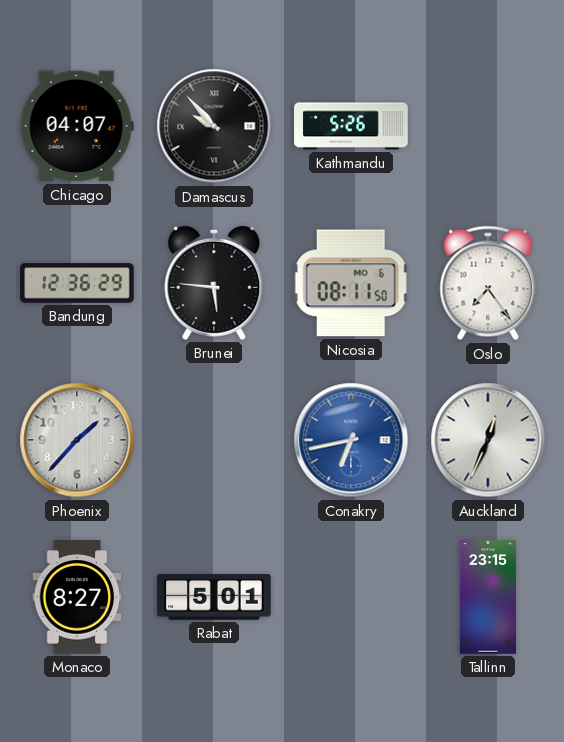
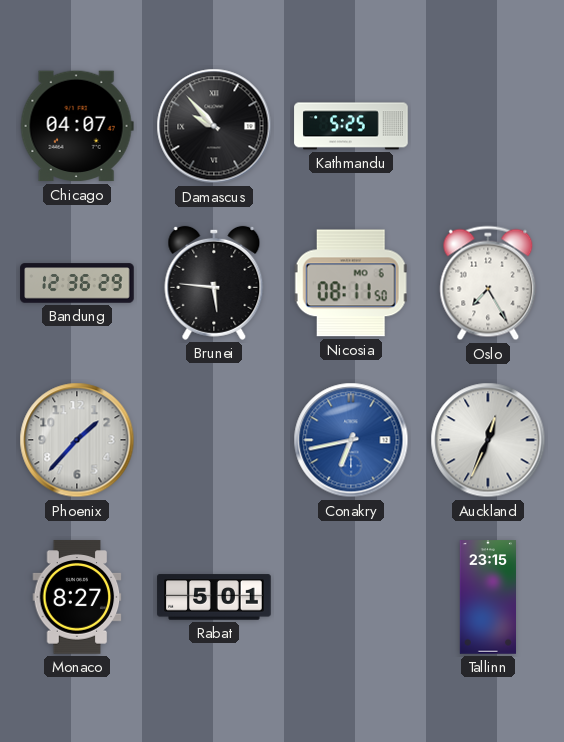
Kathmandu: 5:26 -> 5:25
Oslo: 7:24 -> 7:25
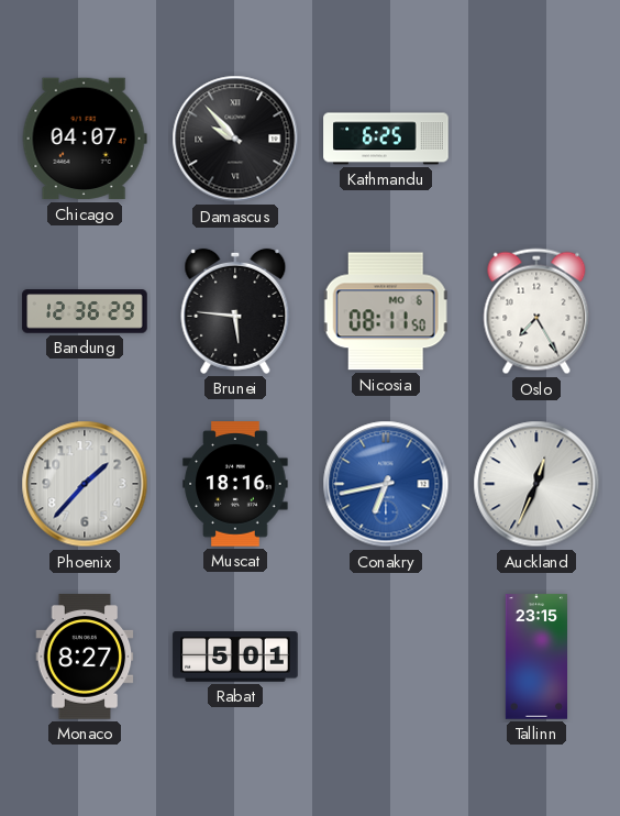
Kathmandu: 5:25 -> 6:25
Muscat: none -> 18:16
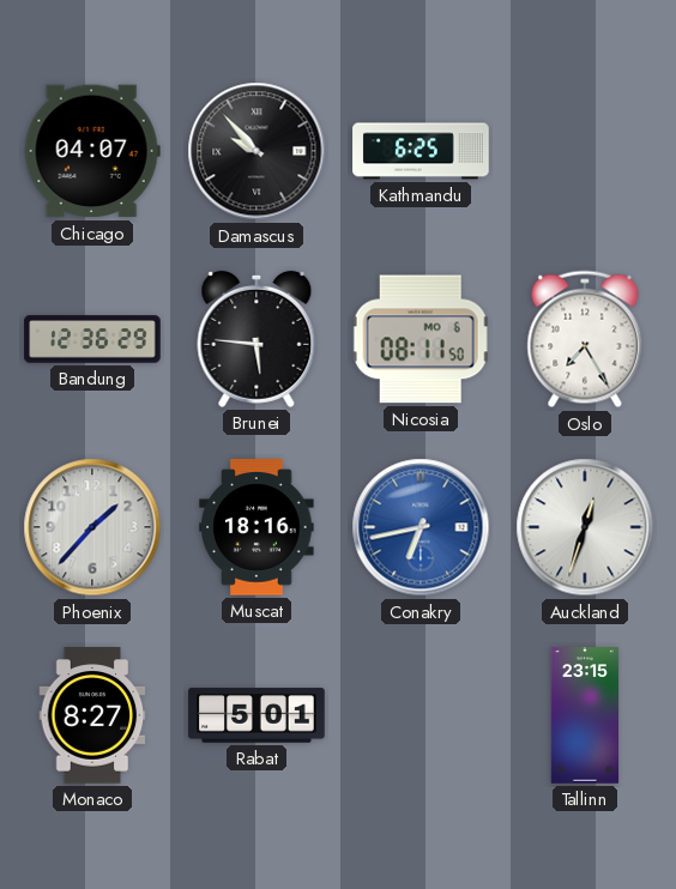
Auckland: 12:34 -> 12:33
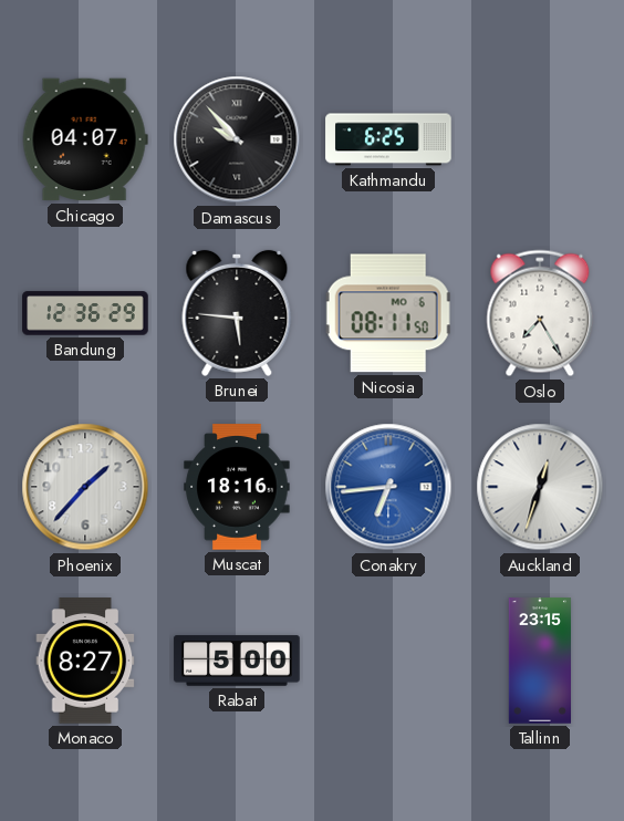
Conakry: 6:43 -> 6:44
Rabat: 5:01 -> 5:00
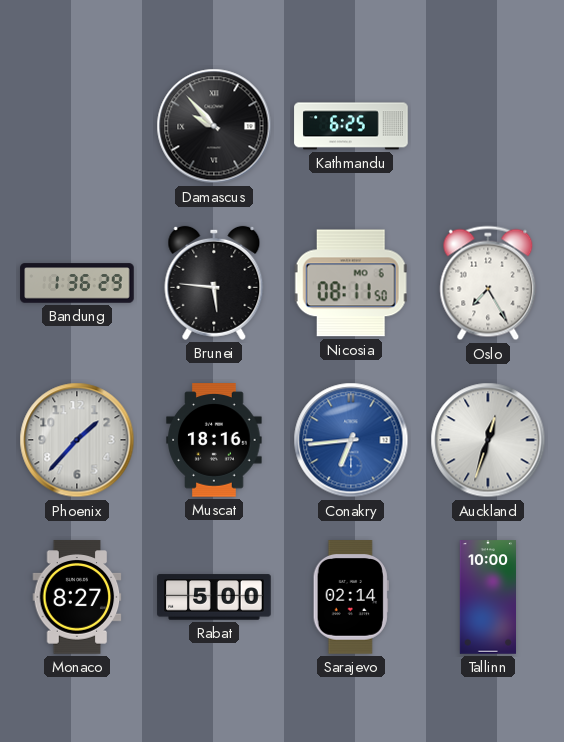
Chicago: 04:07 -> none
Bandung: 12:36 -> 1:36
Sarajevo: none -> 02:14
Tallinn: 23:15 -> 10:00
